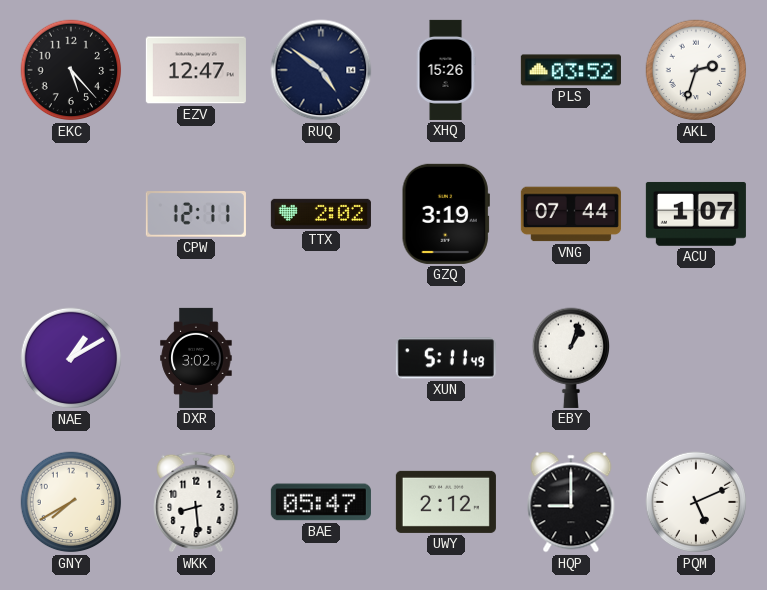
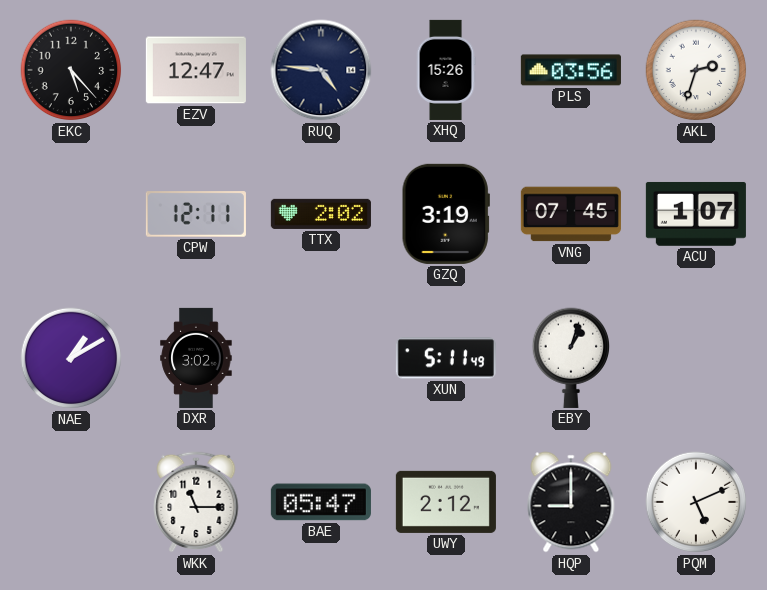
RUQ: 4:51 -> 4:46
PLS: 03:52 -> 03:56
VNG: 07:44 -> 07:45
GNY: 7:40 -> none
WKK: 8:29 -> 11:15
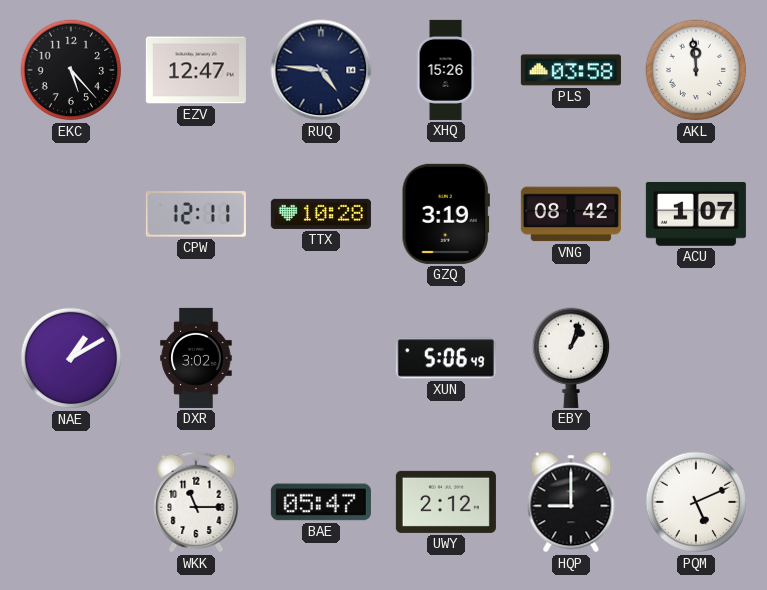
PLS: 03:56 -> 03:58
AKL: 2:33 -> 11:59
TTX: 2:02 -> 10:28
VNG: 07:45 -> 08:42
XUN: 5:11 -> 5:06
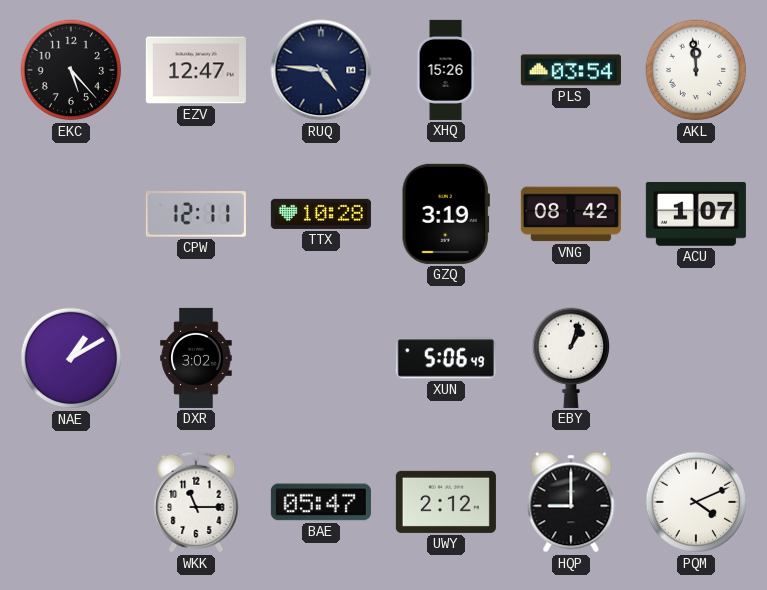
PLS: 03:58 -> 03:54
PQM: 5:11 -> 4:11
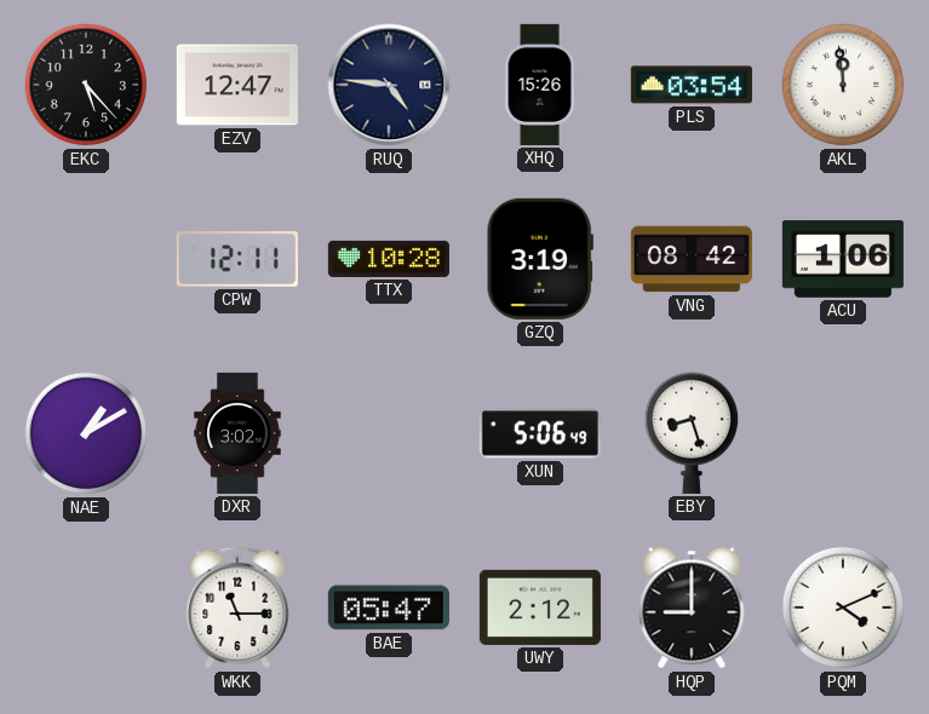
ACU: 1:07 -> 1:06
EBY: 1:03 -> 8:27
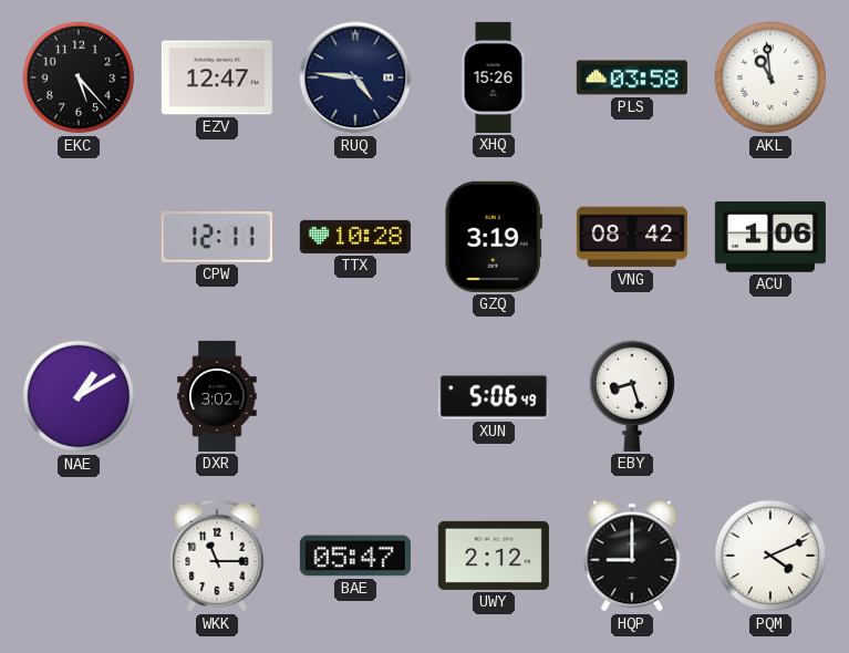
PLS: 03:54 -> 03:58
AKL: 11:59 -> 10:59
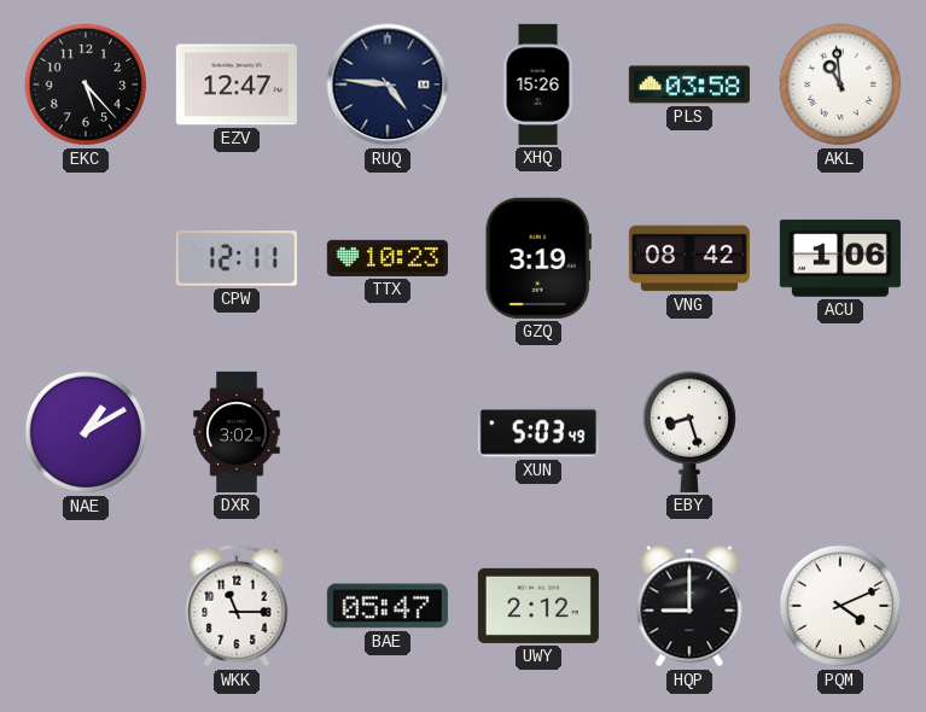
TTX: 10:28 -> 10:23
XUN: 5:06 -> 5:03
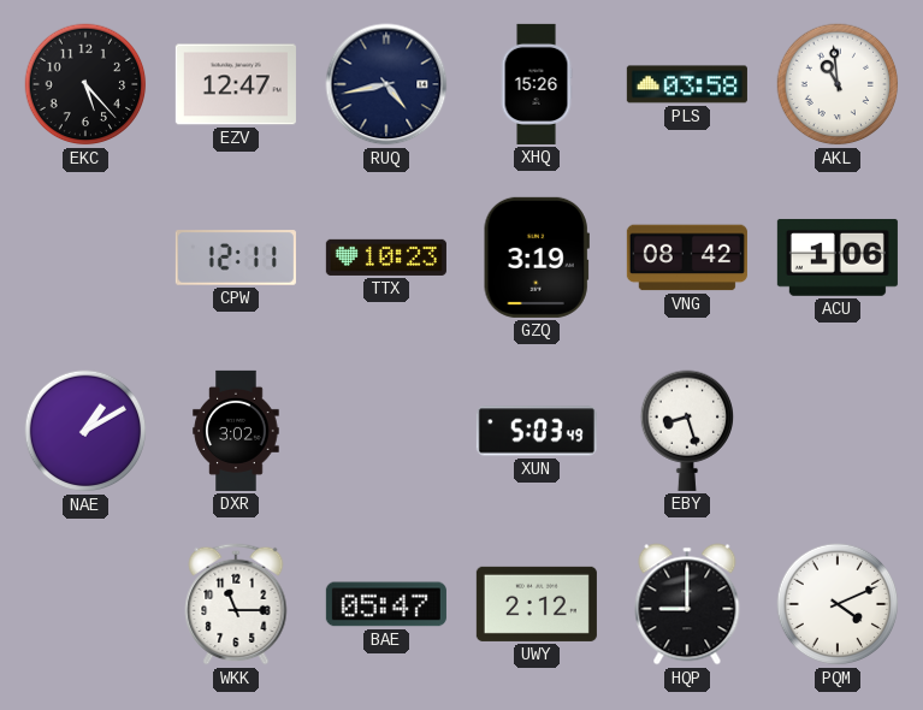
RUQ: 4:46 -> 4:43
